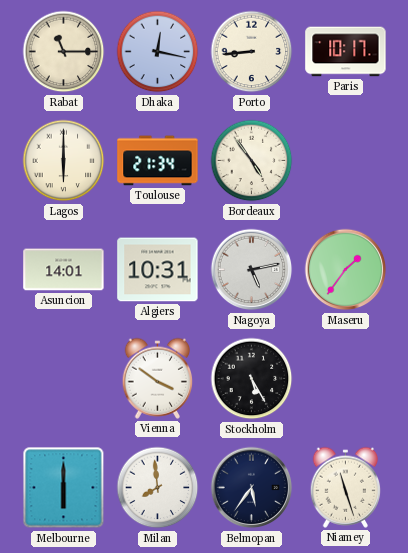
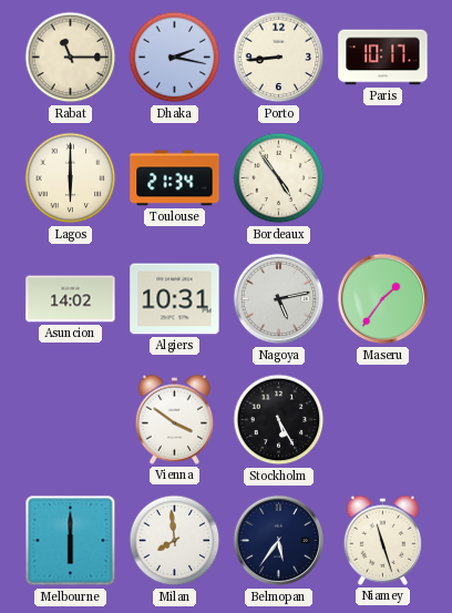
Dhaka: 12:17 -> 2:17
Asuncion: 14:01 -> 14:02
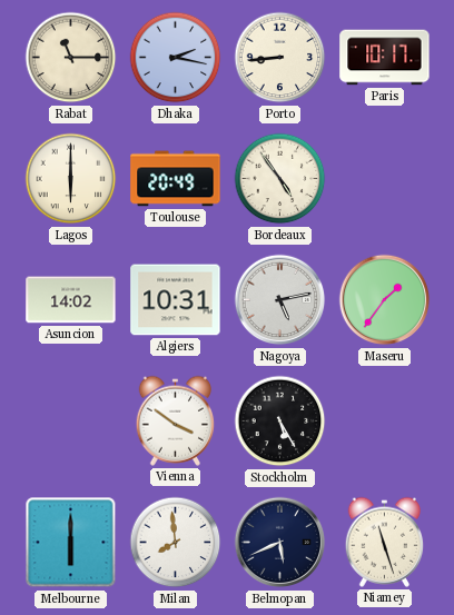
Toulouse: 21:34 -> 20:49
Belmopan: 5:36 -> 5:41
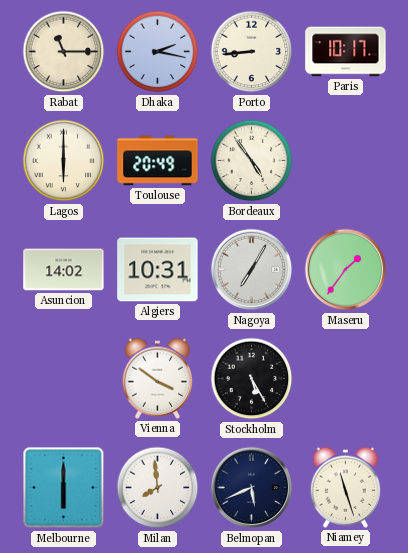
Nagoya: 5:13 -> 7:05
